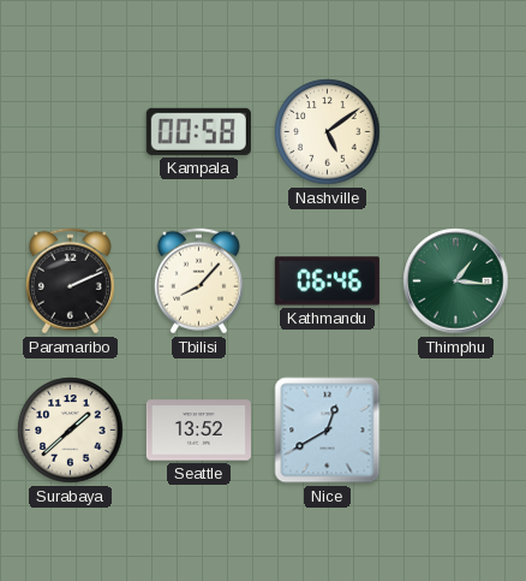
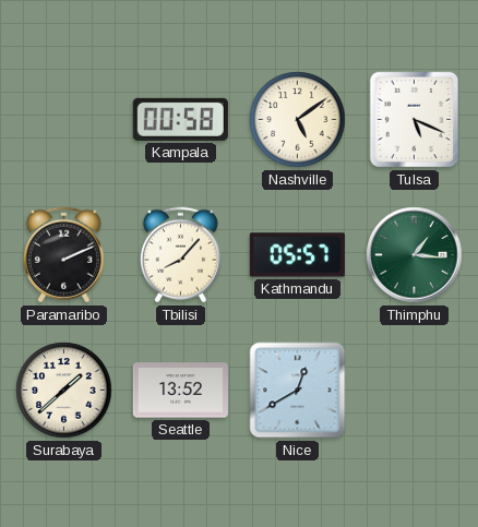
Tulsa: none -> 5:19
Kathmandu: 06:46 -> 05:57
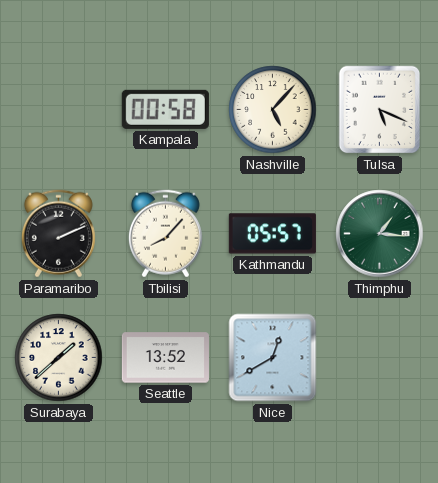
Nashville: 5:09 -> 5:07
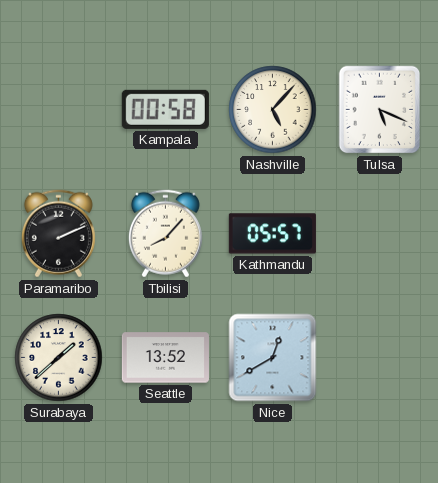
Thimphu: 1:16 -> none
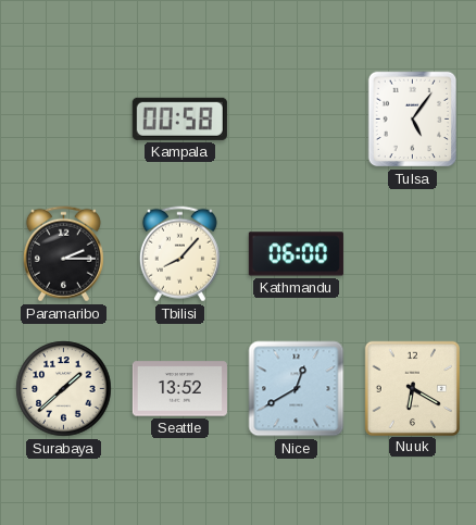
Nashville: 5:07 -> none
Tulsa: 5:19 -> 5:06
Paramaribo: 2:11 -> 2:15
Kathmandu: 05:57 -> 06:00
Nuuk: none -> 6:20
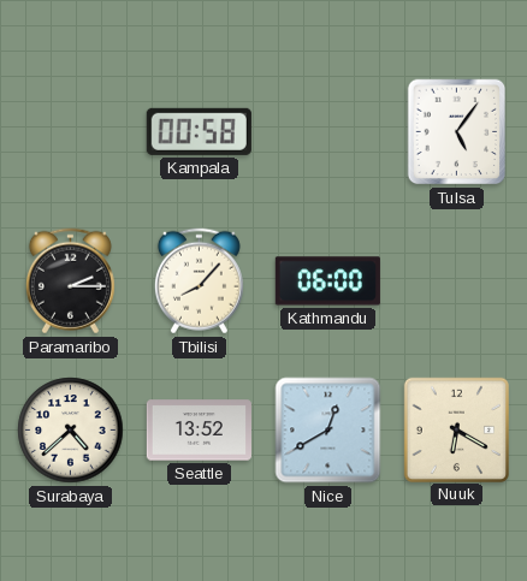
Surabaya: 1:38 -> 4:38
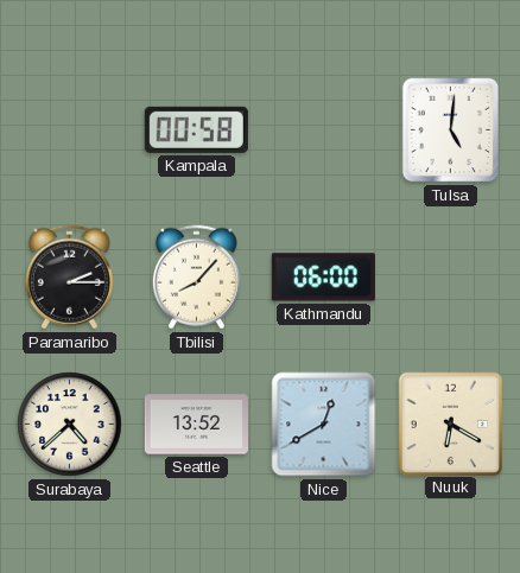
Tulsa: 5:06 -> 5:01
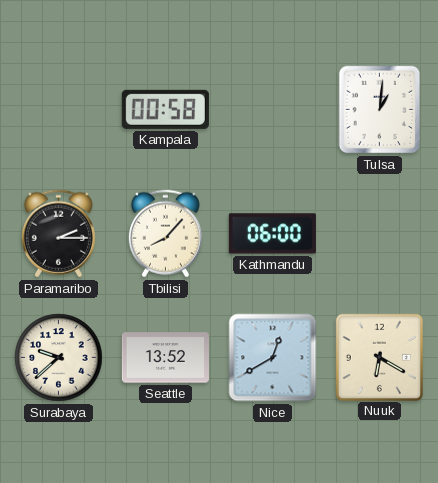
Tulsa: 5:01 -> 1:01
Surabaya: 4:38 -> 9:38
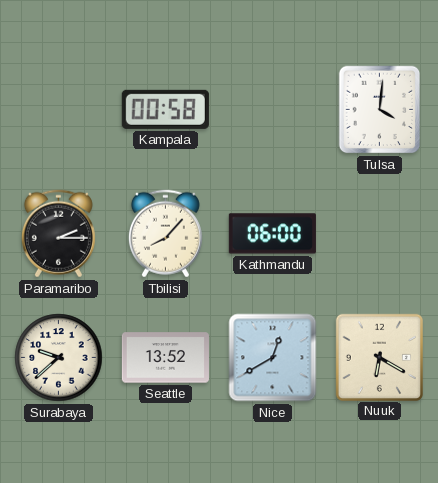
Tulsa: 1:01 -> 4:01
